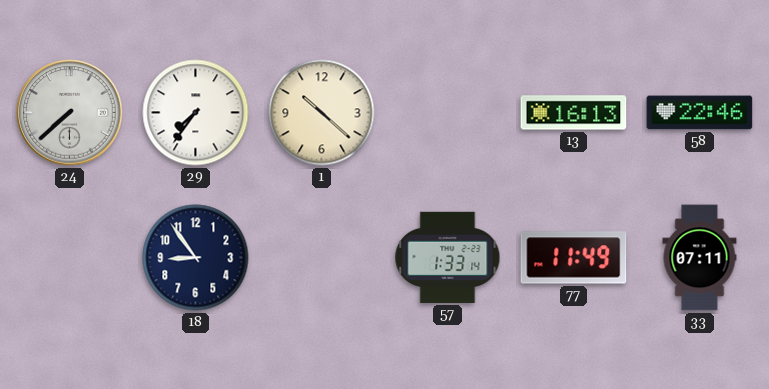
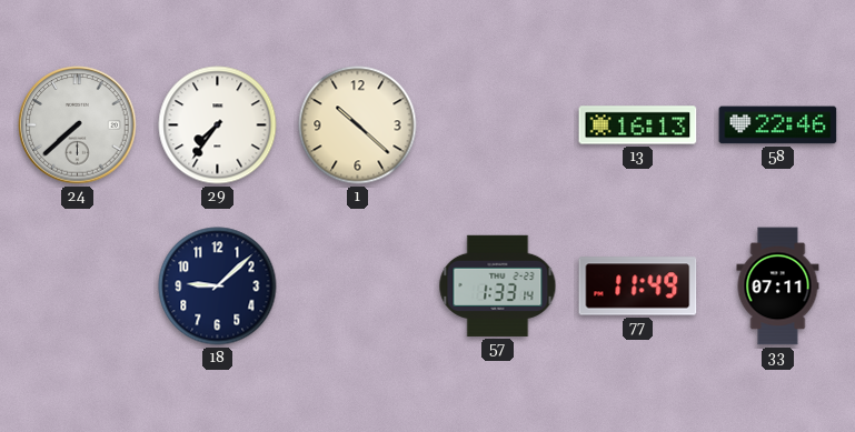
18: 8:54 -> 9:08
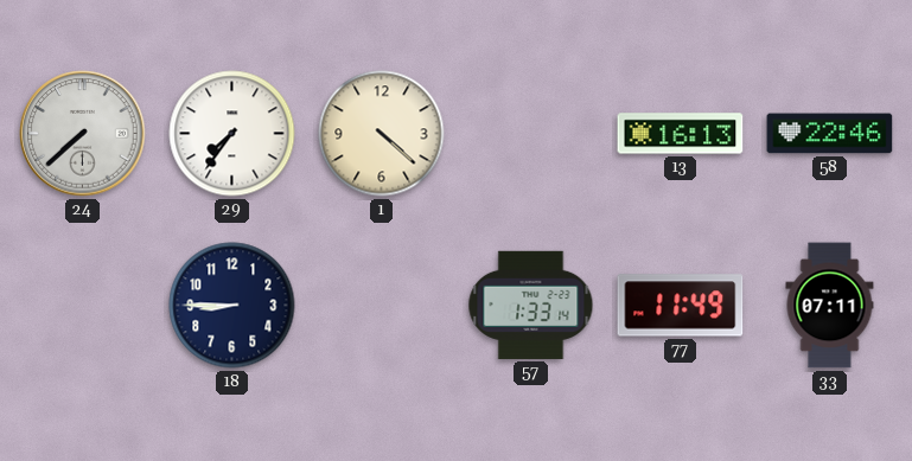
1: 10:22 -> 4:22
18: 9:08 -> 8:45
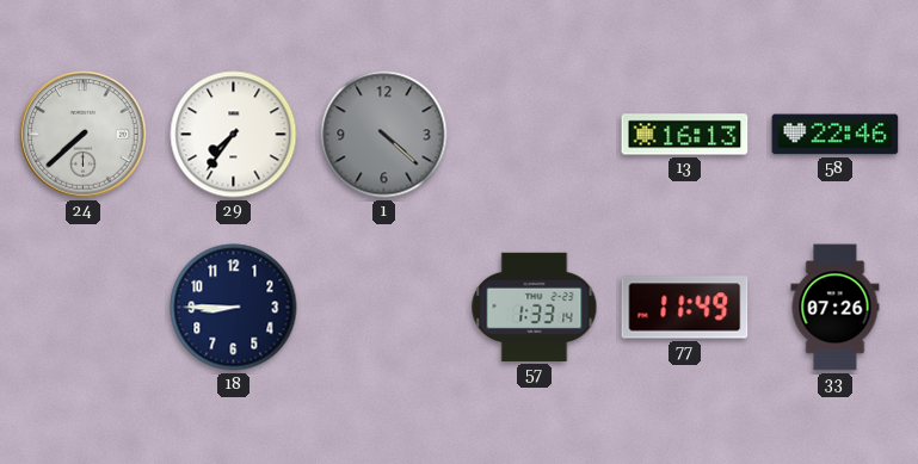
1 dial: cream -> grey
33: 07:11 -> 07:26
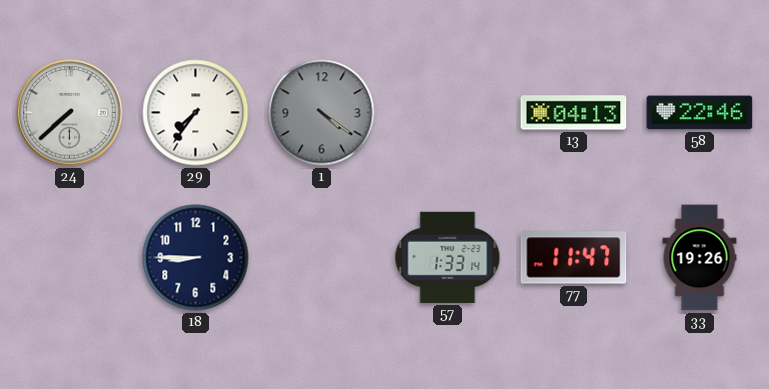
1: 4:22 -> 4:21
13: 16:13 -> 04:13
77: 11:49 -> 11:47
33: 07:26 -> 19:26
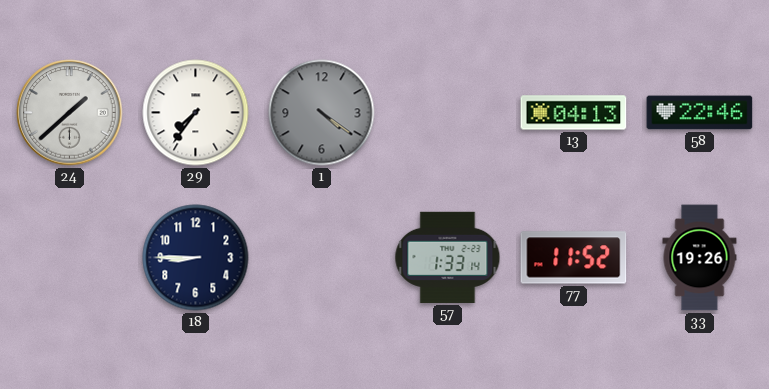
24: 7:38 -> 1:38
77: 11:47 -> 11:52
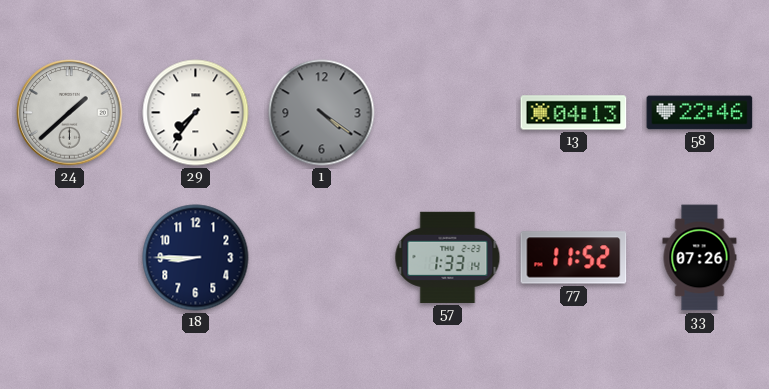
33: 19:26 -> 07:26
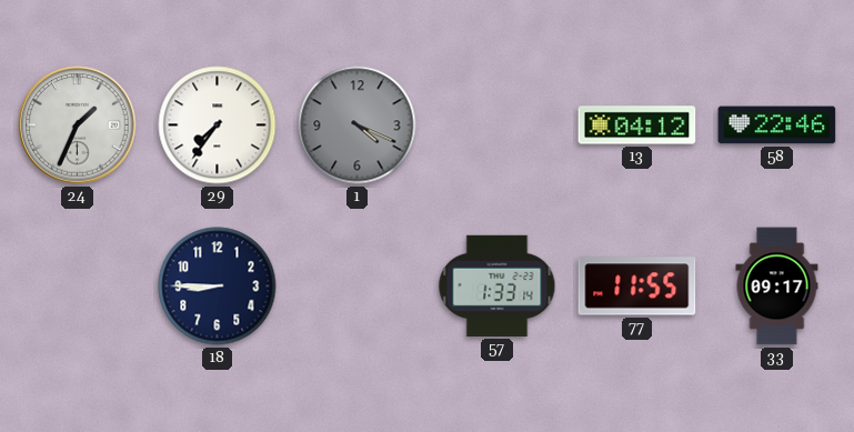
24: 1:38 -> 1:34
1: 4:21 -> 4:19
13: 04:13 -> 04:12
77: 11:52 -> 11:55
33: 07:26 -> 09:17
